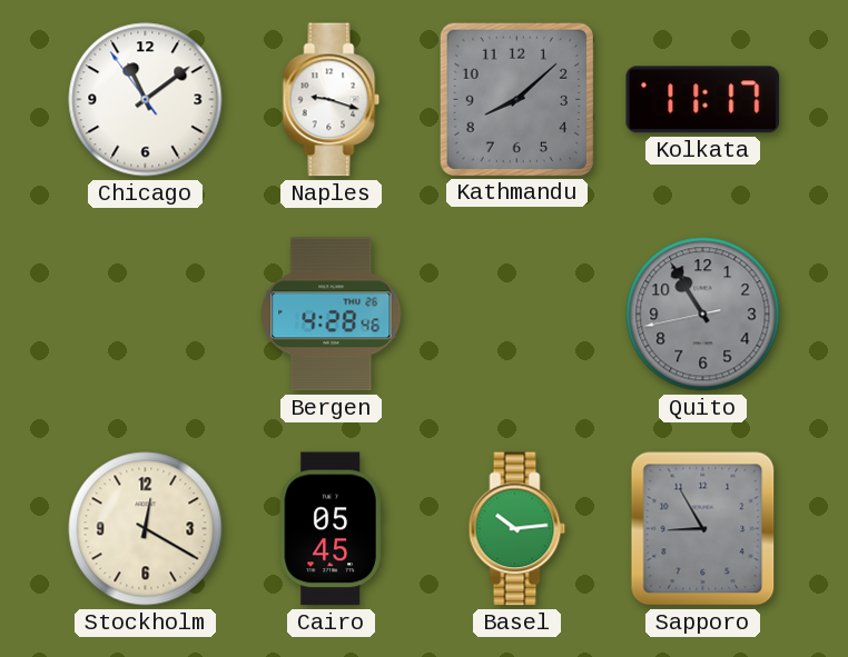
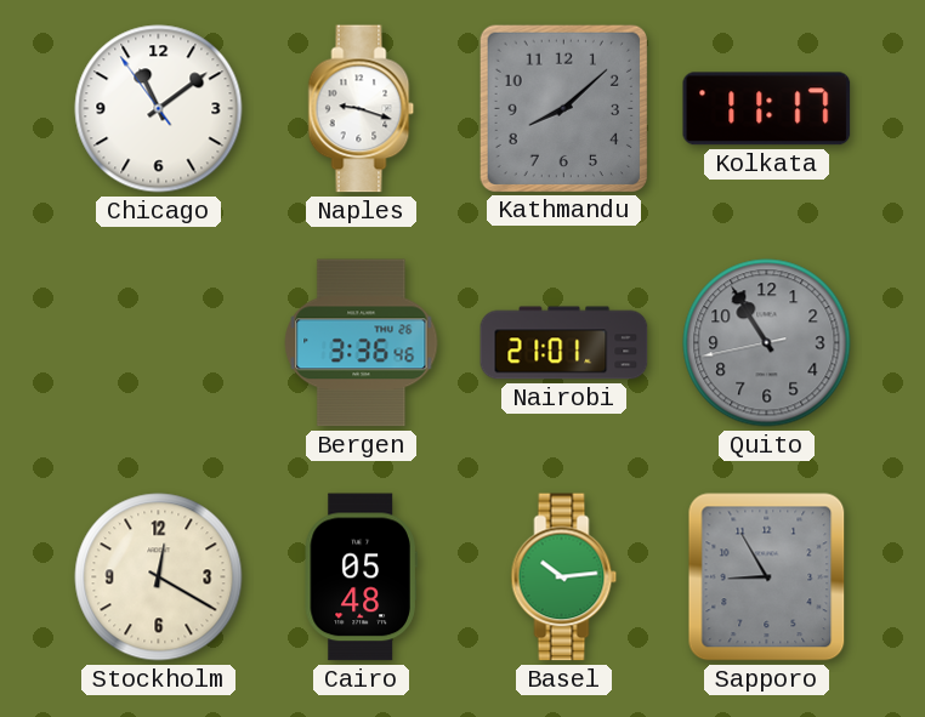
Bergen: 4:28 -> 3:36
Nairobi: none -> 21:01
Cairo: 05:45 -> 05:48
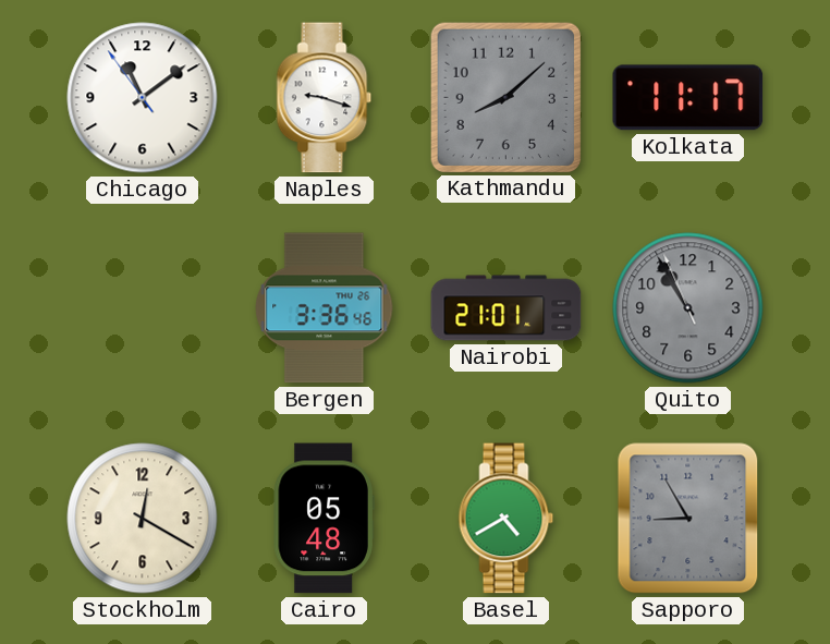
Quito: 10:54:43 -> 10:54:56
Basel: 10:14 -> 4:40
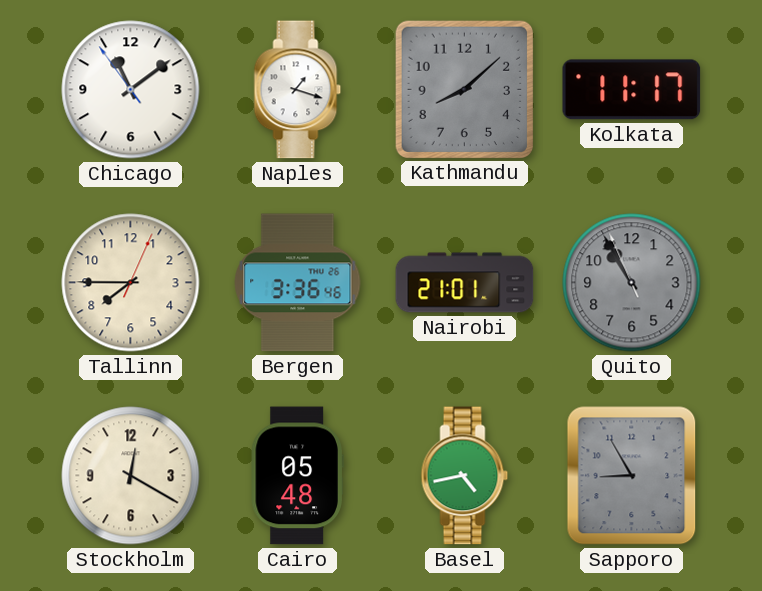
Naples: 9:18 -> 1:18
Tallinn: none -> 7:45
Basel: 4:40 -> 4:43
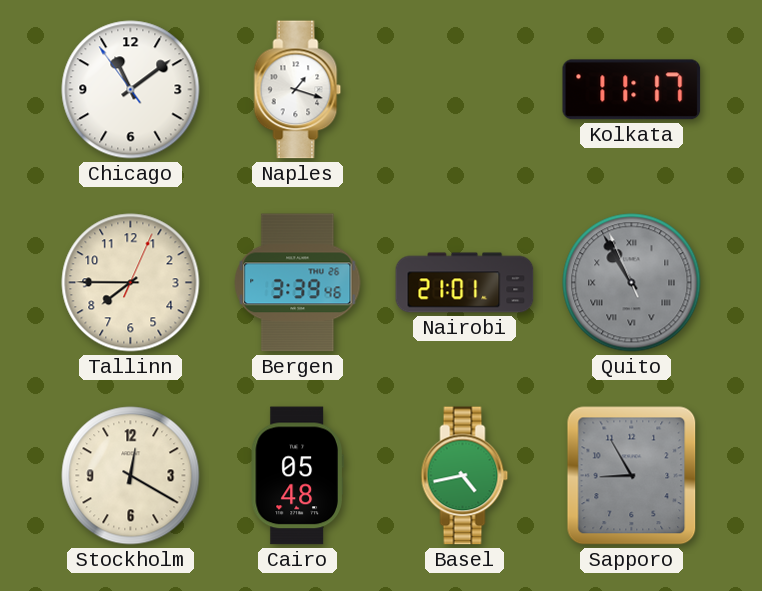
Kathmandu: 8:08 -> none
Bergen: 3:36 -> 3:39
Quito numerals: Arabic -> Roman
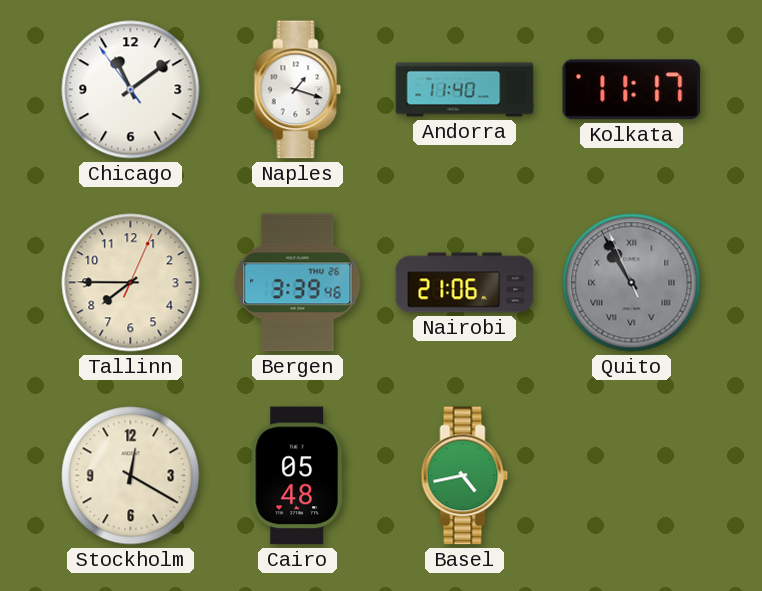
Andorra: none -> 11:40
Nairobi: 21:01 -> 21:06
Sapporo: 8:55 -> none
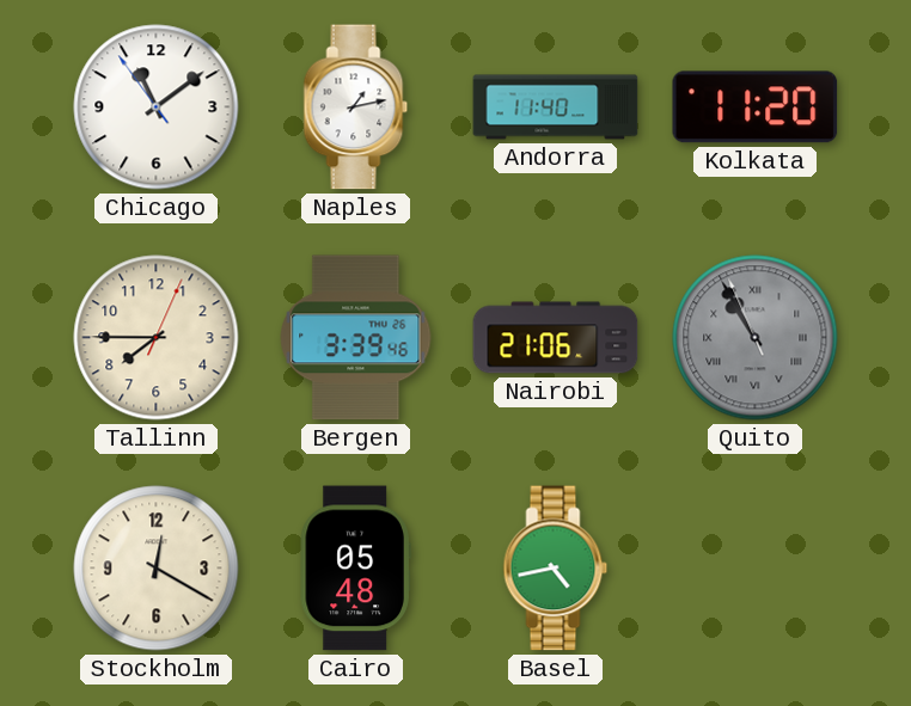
Naples: 1:18 -> 1:13
Kolkata: 11:17 -> 11:20
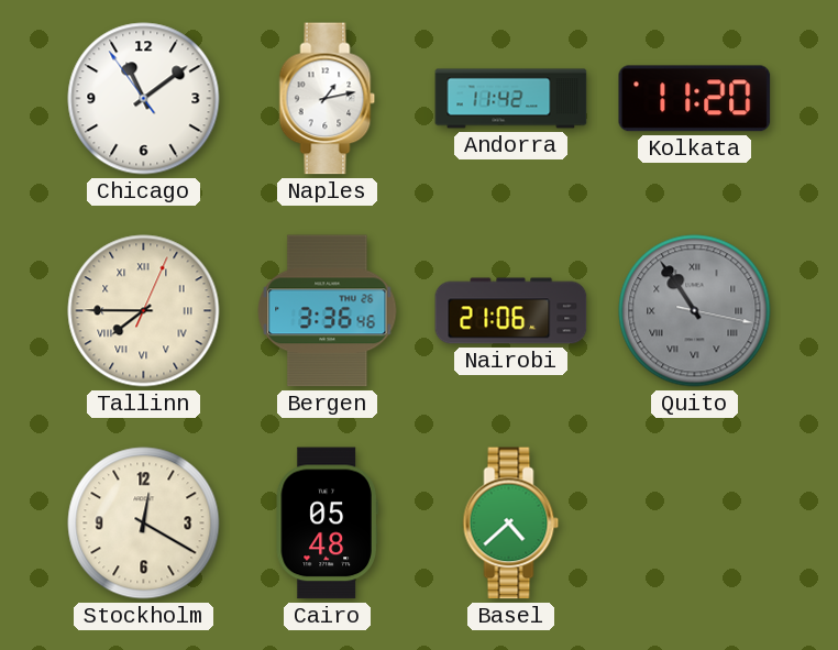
Andorra: 11:40 -> 11:42
Tallinn numerals: Arabic -> Roman
Bergen: 3:39 -> 3:36
Quito: 10:54:56 -> 10:54:17
Basel: 4:43 -> 4:38
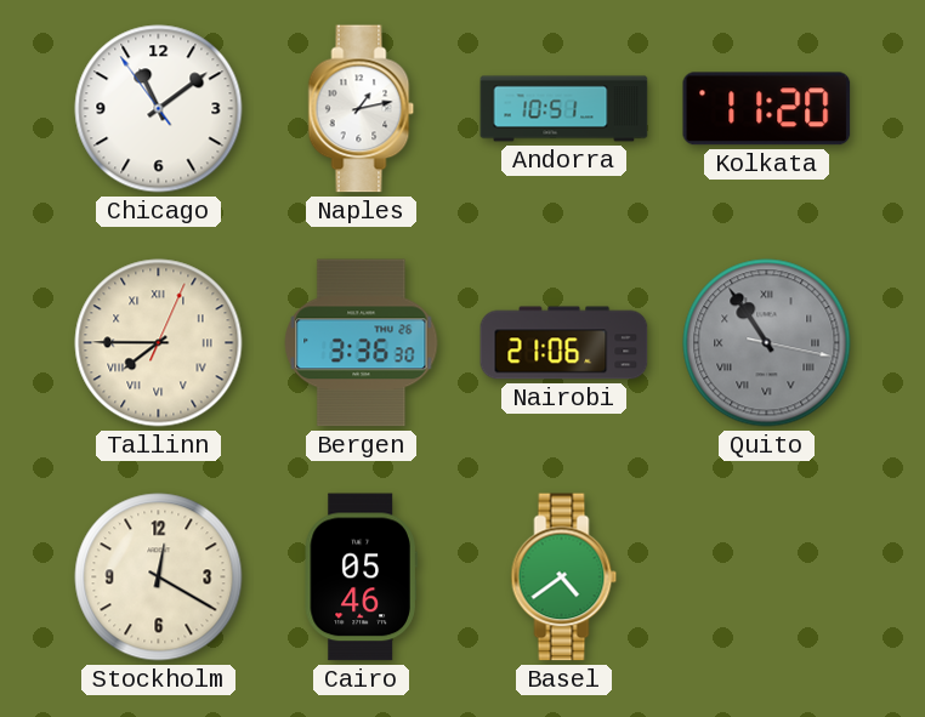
Andorra: 11:42 -> 10:51
Bergen: 3:36:46 -> 3:36:30
Cairo: 05:48 -> 05:46
Basel: 4:38 -> 4:39
